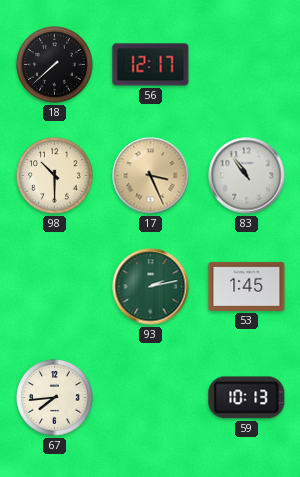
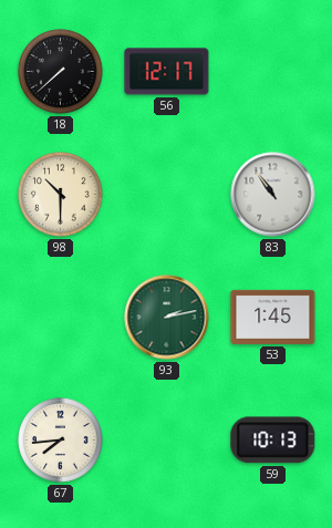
17: 3:26 -> none
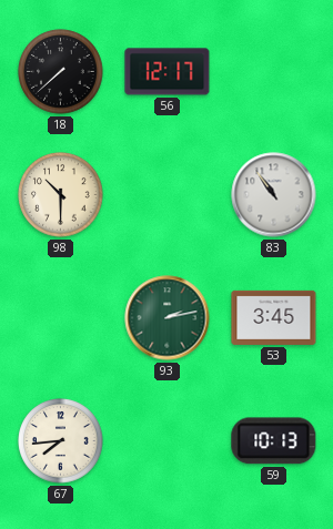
53: 1:45 -> 3:45
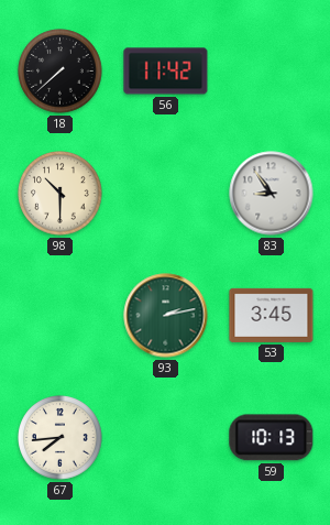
56: 12:17 -> 11:42
83: 10:54 -> 8:54
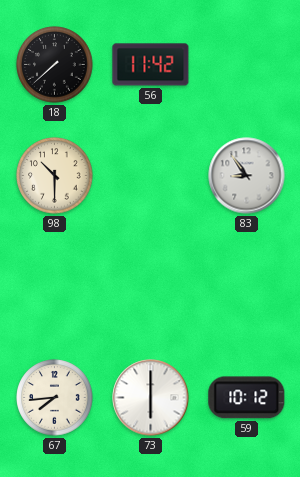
93: 2:13 -> none
53: 3:45 -> none
73: none -> 6:00
59: 10:13 -> 10:12
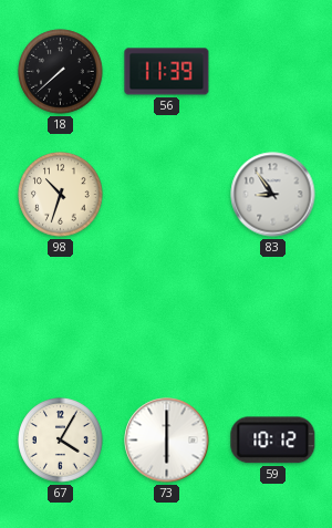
56: 11:42 -> 11:39
98: 10:30 -> 10:33
67: 7:44 -> 4:05
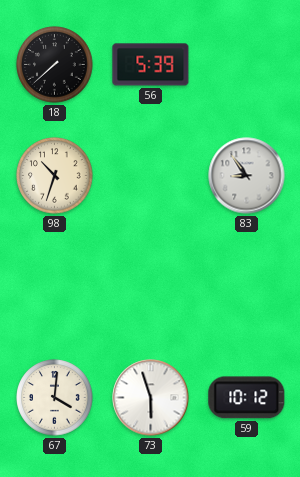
56: 11:39 -> 5:39
67: 4:05 -> 4:01
73: 6:00 -> 5:57
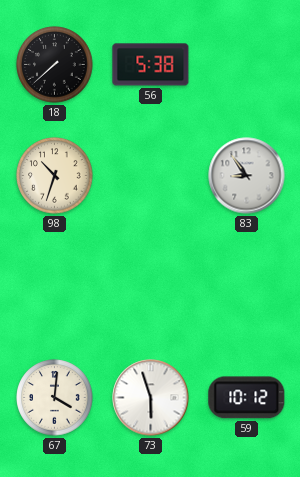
56: 5:39 -> 5:38
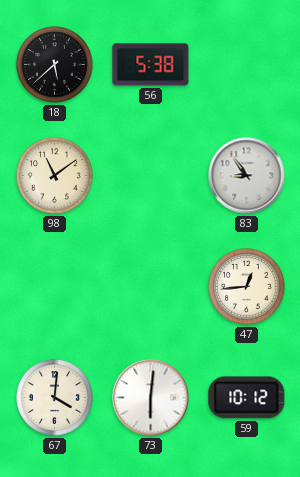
18: 7:38 -> 5:38
98: 10:33 -> 11:09
47: none -> 12:44
73: 5:57 -> 6:01
